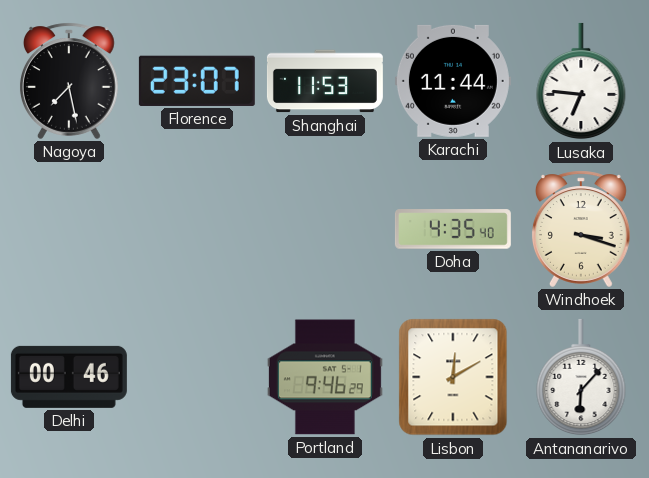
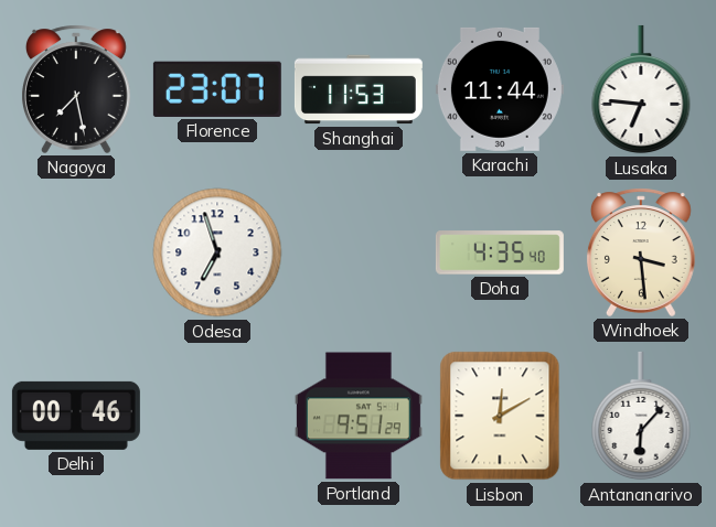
Odesa: none -> 6:57
Windhoek: 3:18 -> 3:29
Portland: 9:46 -> 9:51
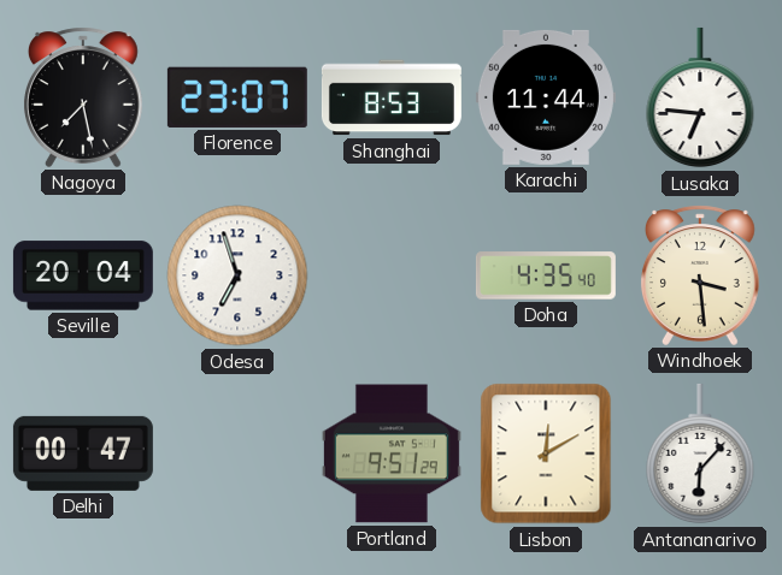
Shanghai: 11:53 -> 8:53
Seville: none -> 20:04
Delhi: 00:46 -> 00:47
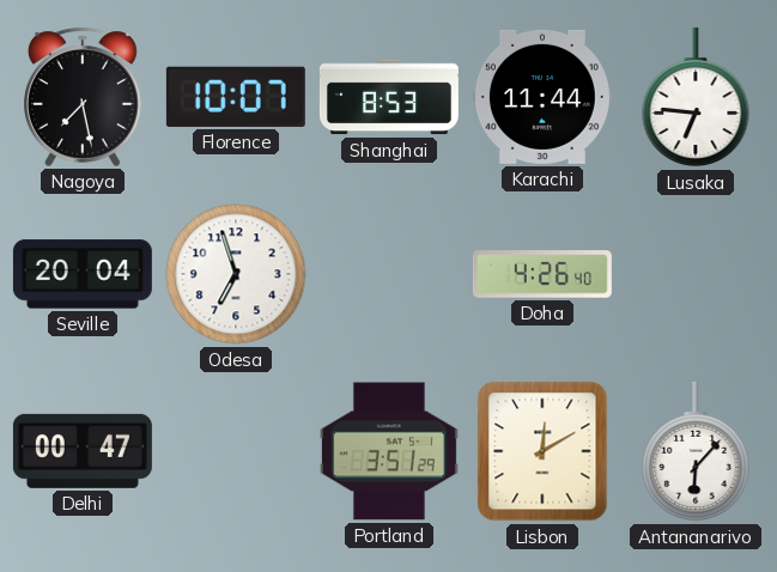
Florence: 23:07 -> 10:07
Doha: 4:35 -> 4:26
Windhoek: 3:29 -> none
Portland: 9:51 -> 3:51
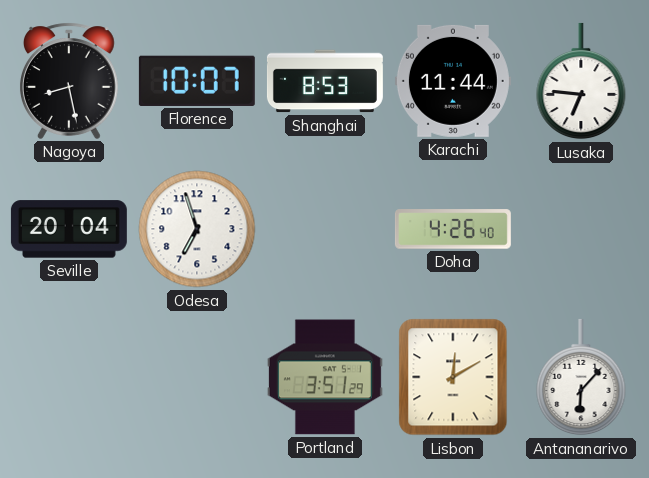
Nagoya: 7:28 -> 8:28
Delhi: 00:47 -> none
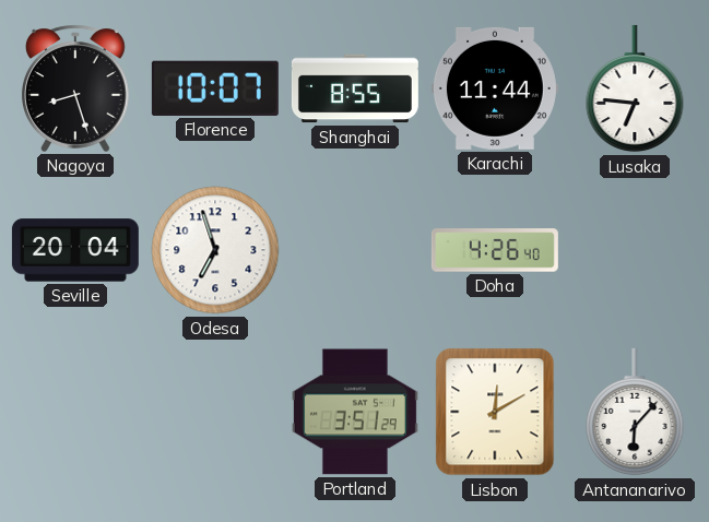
Nagoya: 8:28 -> 8:27
Shanghai: 8:53 -> 8:55
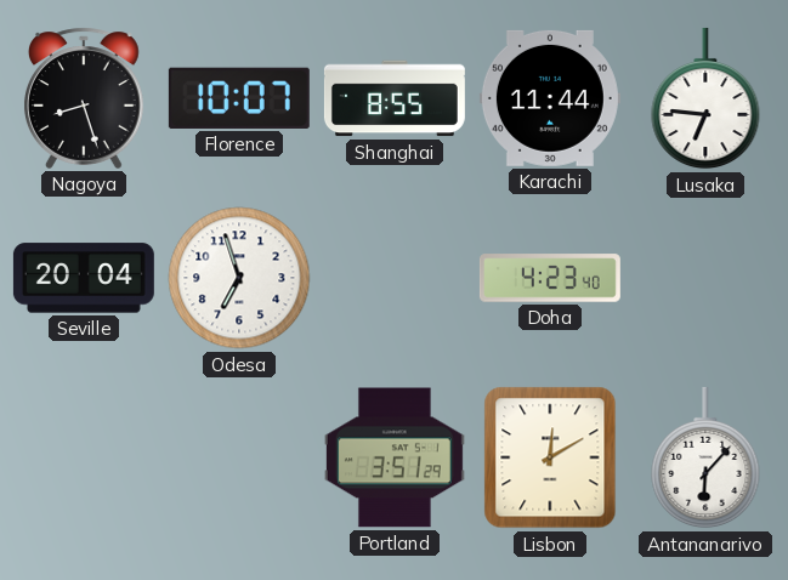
Doha: 4:26 -> 4:23
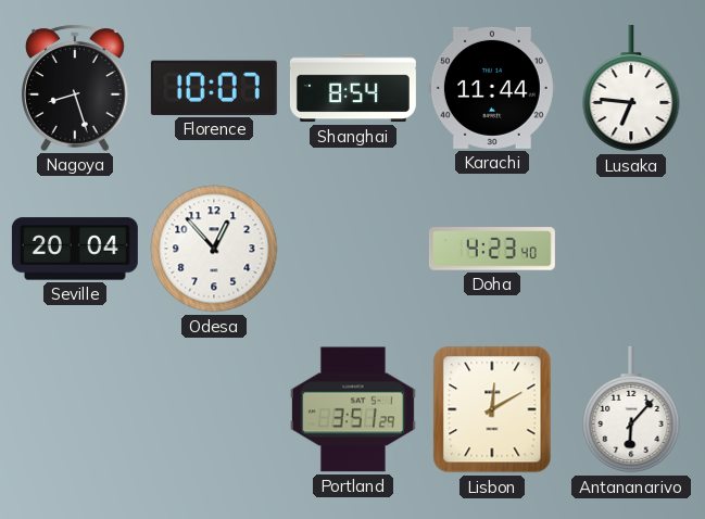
Shanghai: 8:55 -> 8:54
Odesa: 6:57 -> 12:53
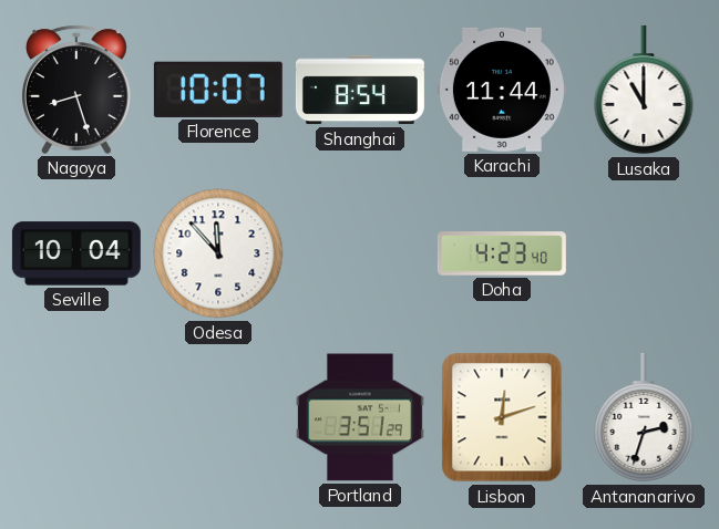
Lusaka: 6:46 -> 11:00
Seville: 20:04 -> 10:04
Odesa: 12:53 -> 11:53
Lisbon: 12:10 -> 12:12
Antananarivo: 6:07 -> 2:33
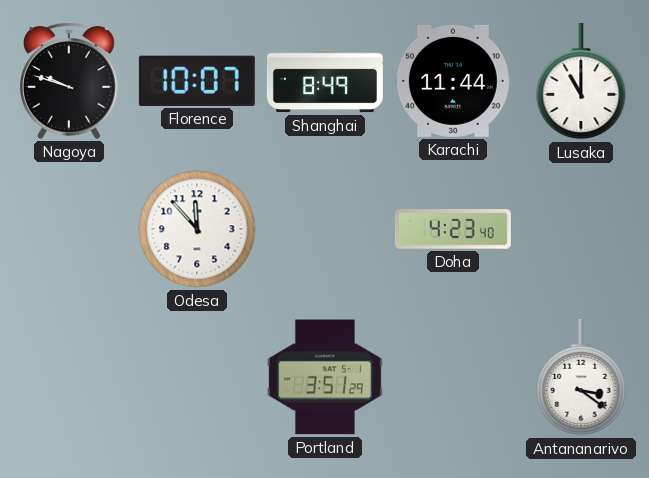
Nagoya: 8:27 -> 9:48
Shanghai: 8:54 -> 8:49
Seville: 10:04 -> none
Lisbon: 12:12 -> none
Antananarivo: 2:33 -> 3:21
